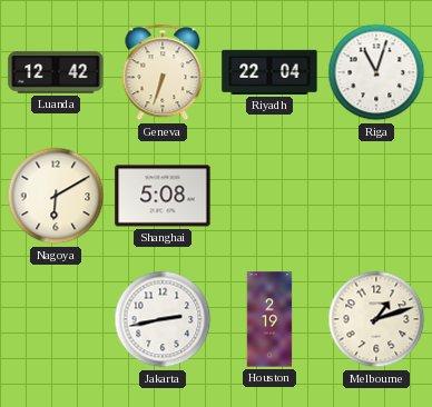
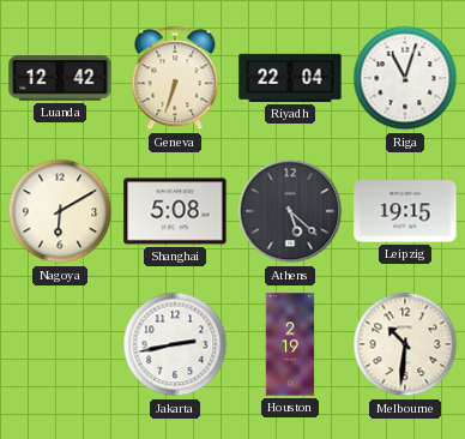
Athens: none -> 5:22
Leipzig: none -> 19:15
Melbourne: 1:12 -> 10:31
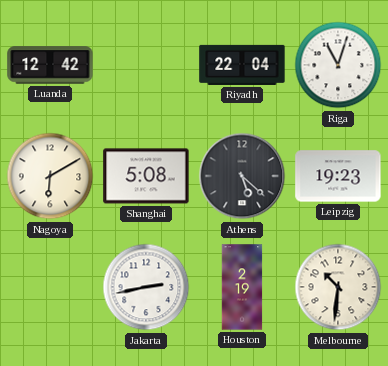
Geneva: 6:33 -> none
Leipzig: 19:15 -> 19:23
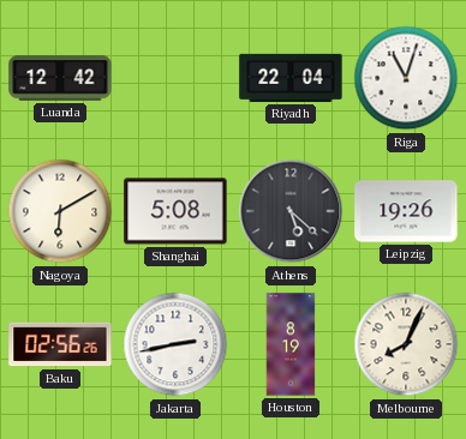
Leipzig: 19:23 -> 19:26
Baku: none -> 02:56
Houston: 2:19 -> 8:19
Melbourne: 10:31 -> 8:04
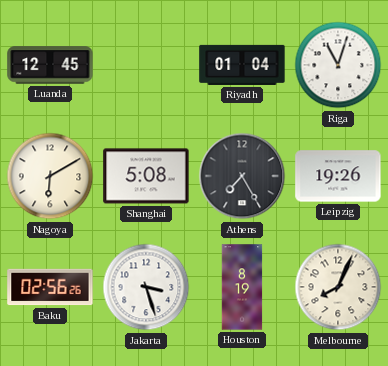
Luanda: 12:42 -> 12:45
Riyadh: 22:04 -> 01:04
Athens: 5:22 -> 7:25
Jakarta: 2:43 -> 3:27
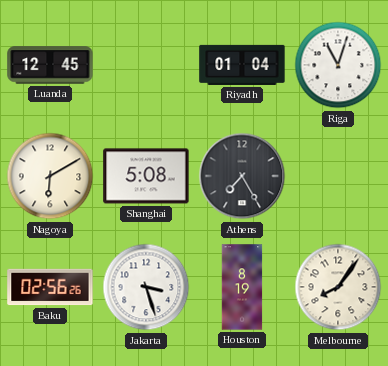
Leipzig: 19:26 -> none
Melbourne: 8:04 -> 8:06
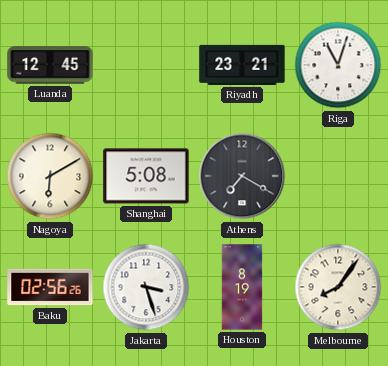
Riyadh: 01:04 -> 23:21
Athens: 7:25 -> 7:20
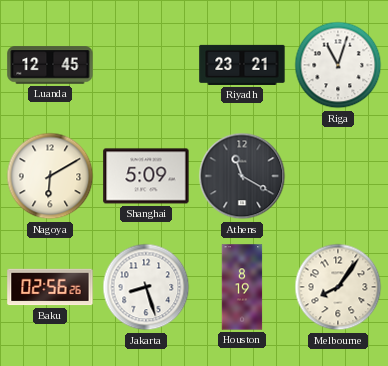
Shanghai: 5:08 -> 5:09
Athens: 7:20 -> 11:20
Jakarta: 3:27 -> 8:27
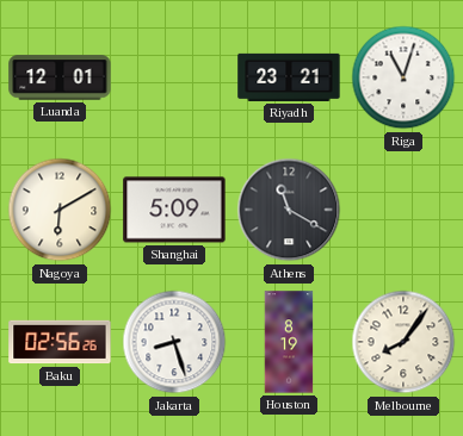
Luanda: 12:45 -> 12:01
